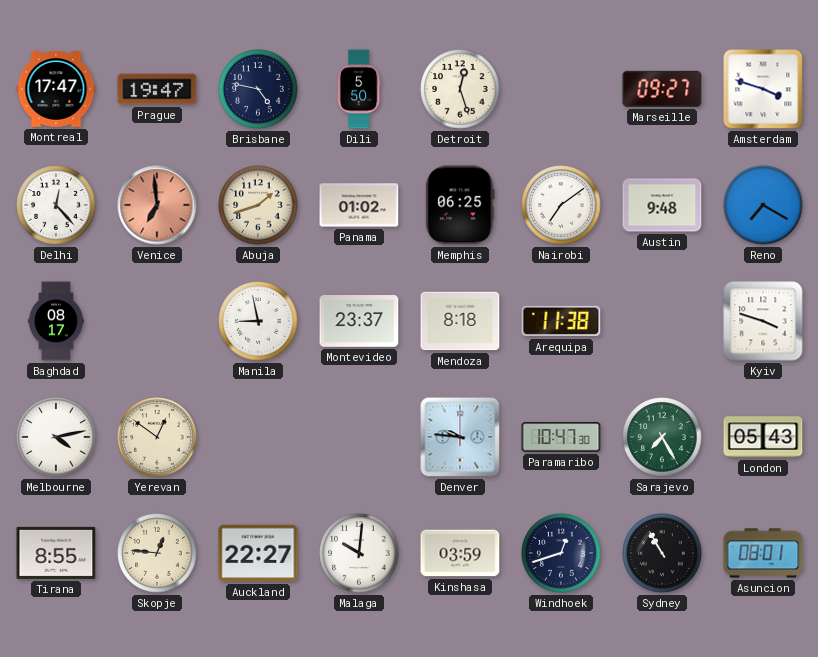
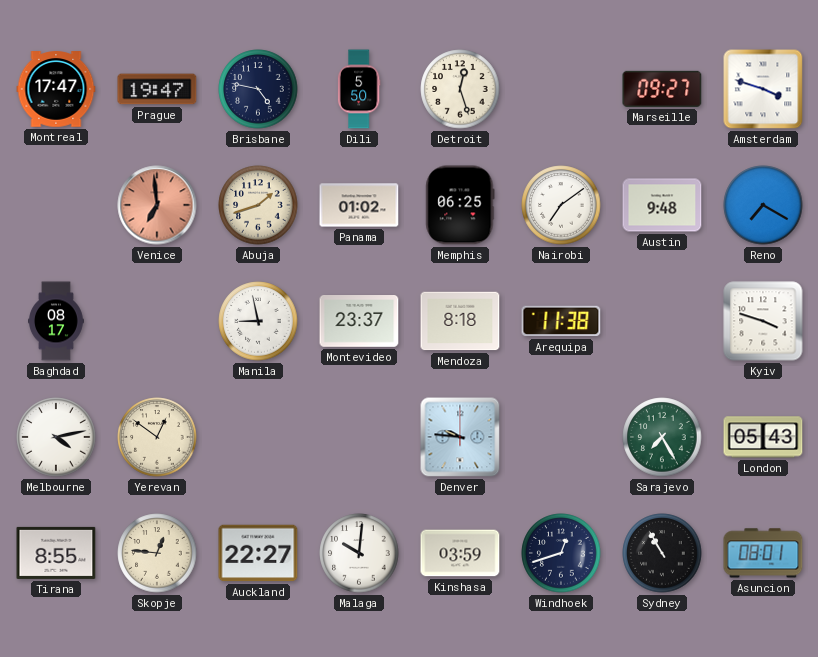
Delhi: 12:23 -> none
Paramaribo: 10:47 -> none
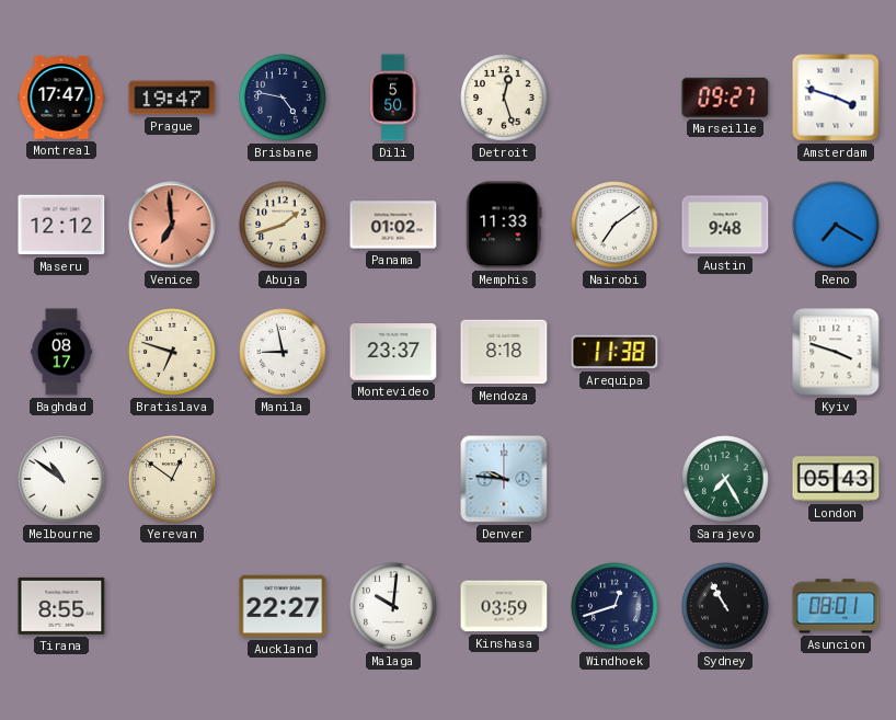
Maseru: none -> 12:12
Memphis: 06:25 -> 11:33
Bratislava: none -> 6:48
Melbourne: 4:13 -> 10:51
Skopje: 12:46 -> none
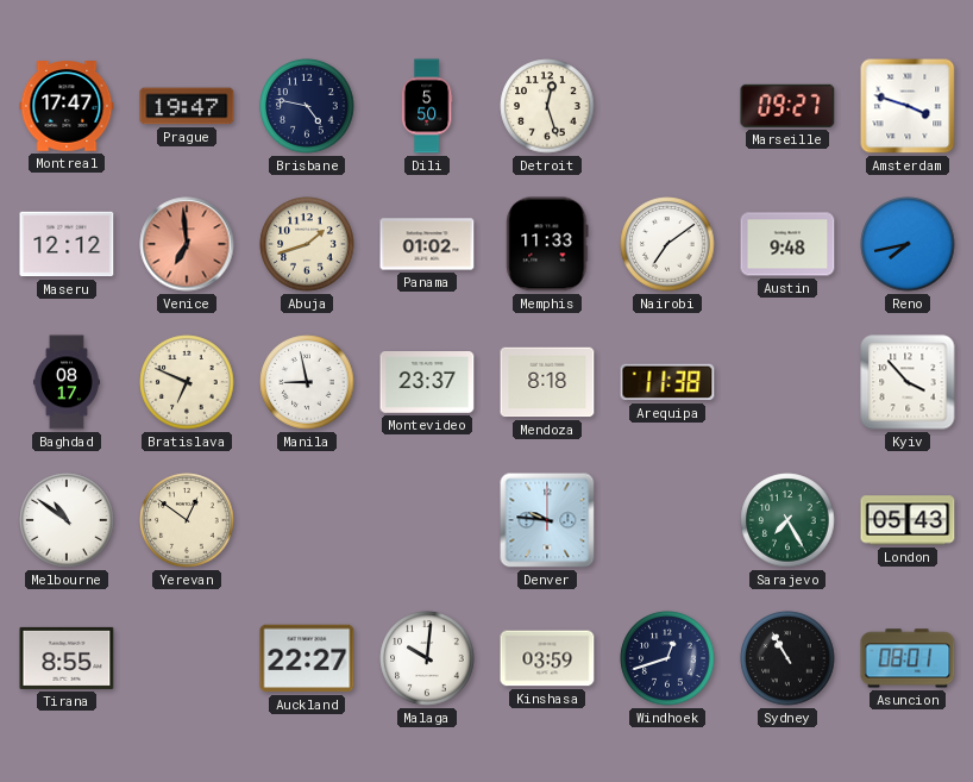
Reno: 7:20 -> 7:43
Bratislava: 6:48 -> 6:49
Kyiv: 3:48 -> 3:53
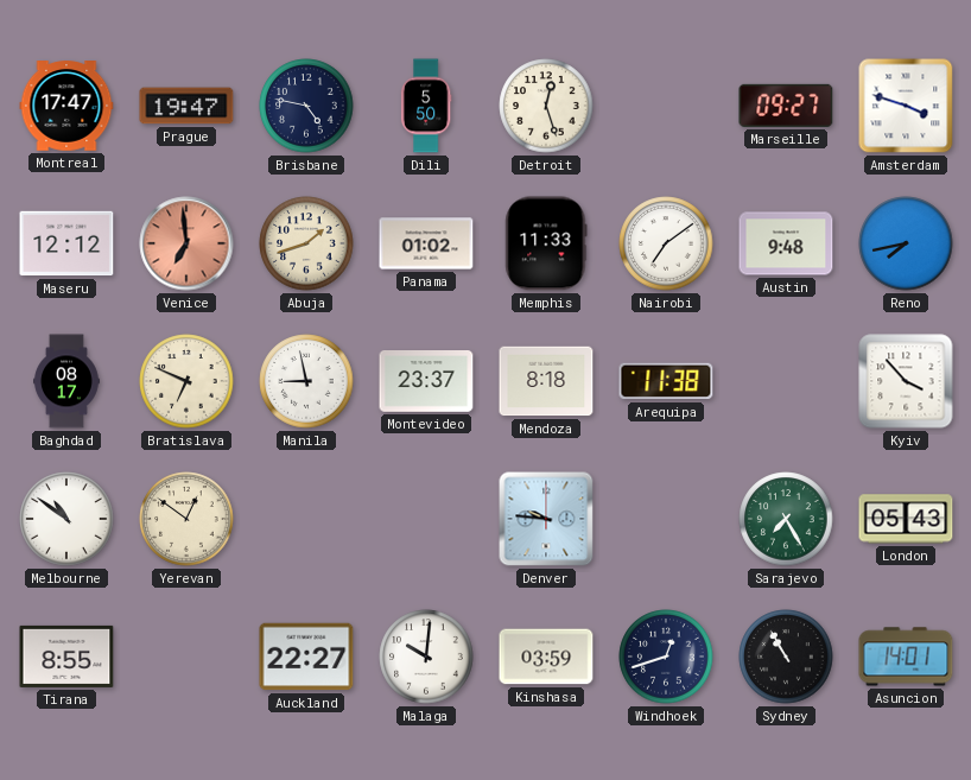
Asuncion: 08:01 -> 14:01
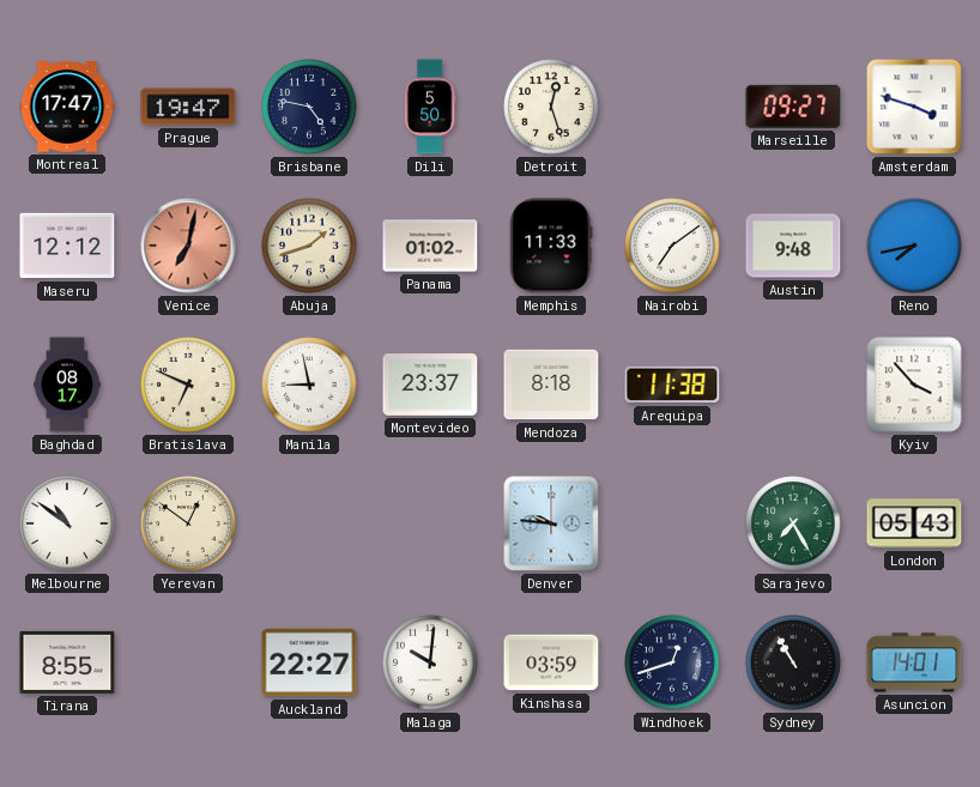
Venice: 6:59 -> 7:02
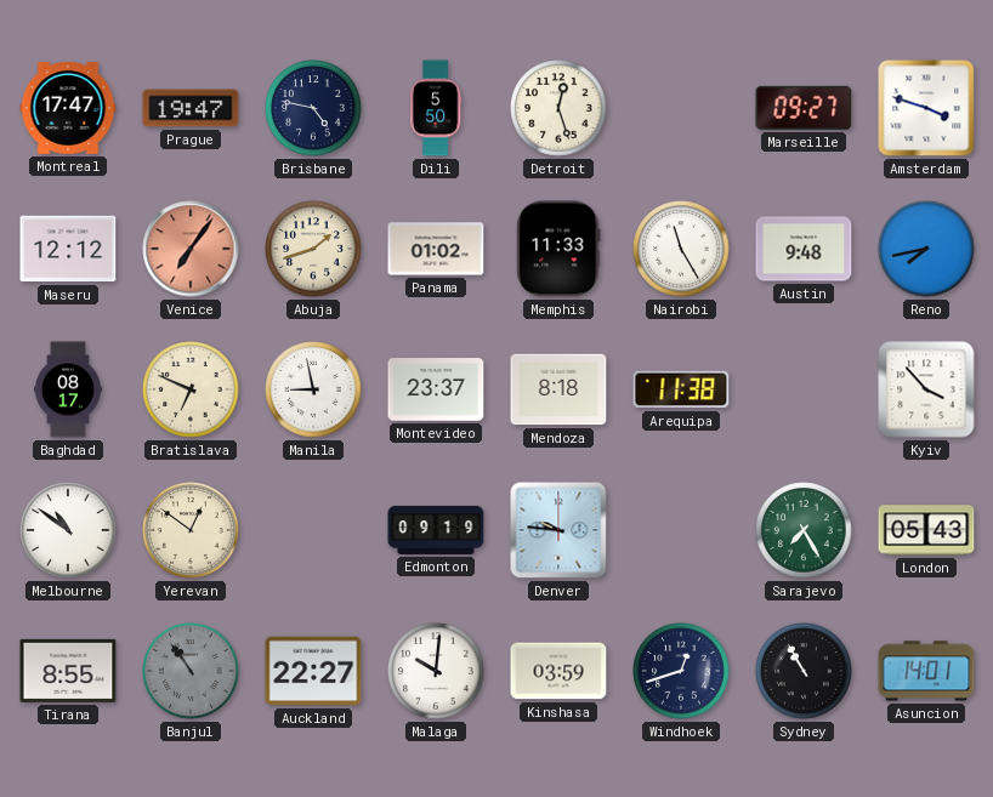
Venice: 7:02 -> 7:06
Nairobi: 7:09 -> 11:25
Edmonton: none -> 09:19
Banjul: none -> 10:54
